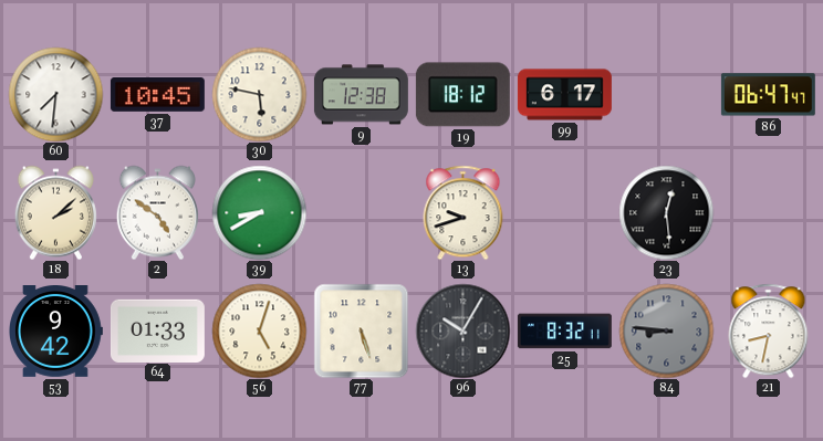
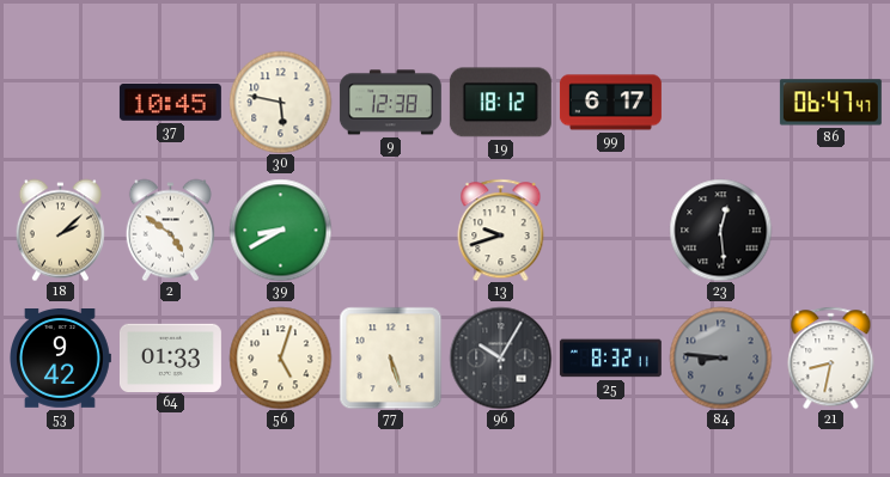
60: 7:31 -> none
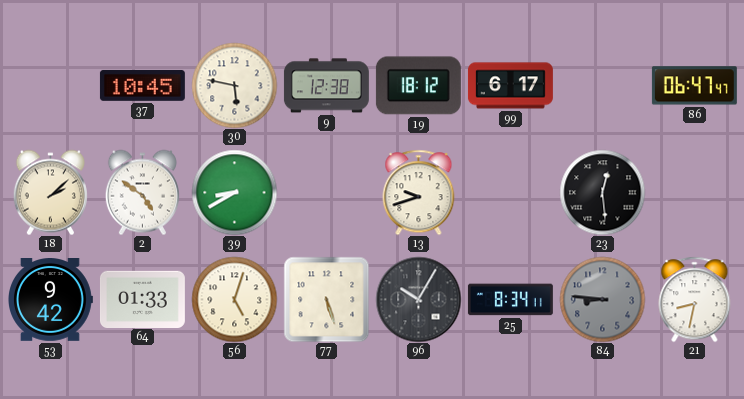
25: 8:32 -> 8:34
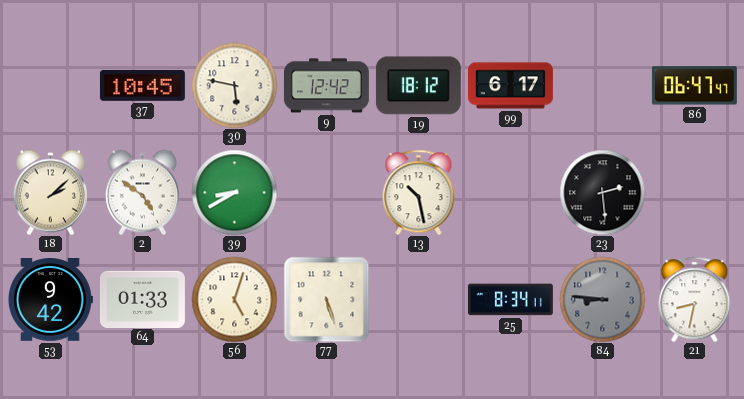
9: 12:38 -> 12:42
13: 9:42 -> 10:28
23: 12:29 -> 2:29
96: 10:05 -> none
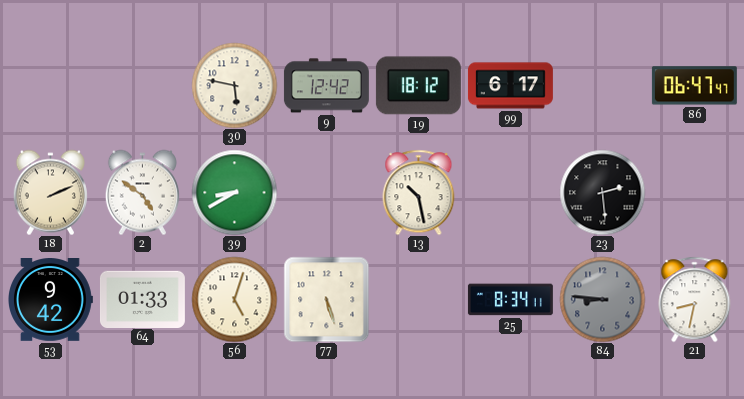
37: 10:45 -> none
18: 2:08 -> 2:11
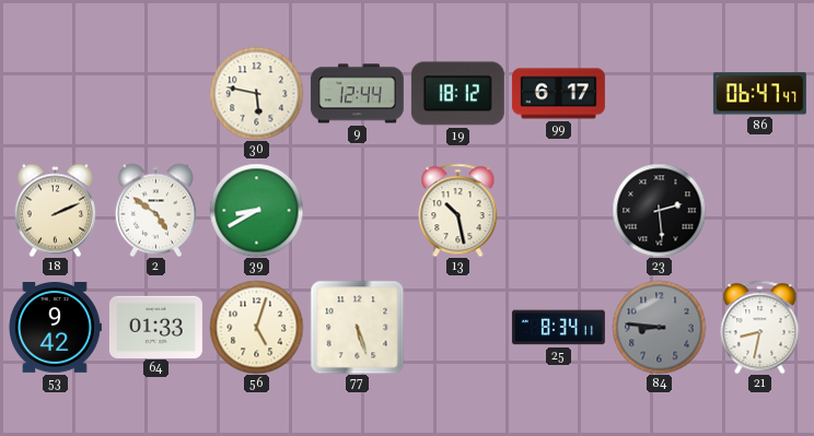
9: 12:42 -> 12:44
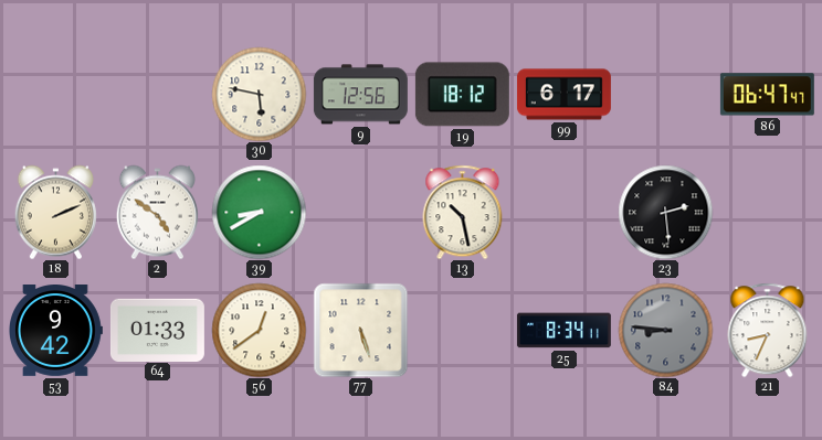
9: 12:44 -> 12:56
56: 5:03 -> 12:39
21: 8:32 -> 8:34
